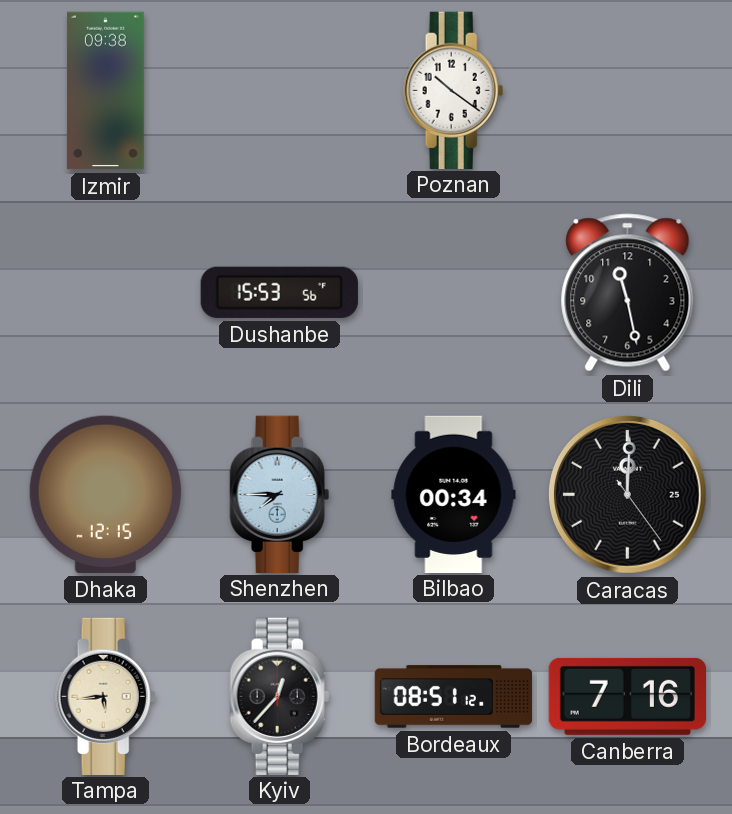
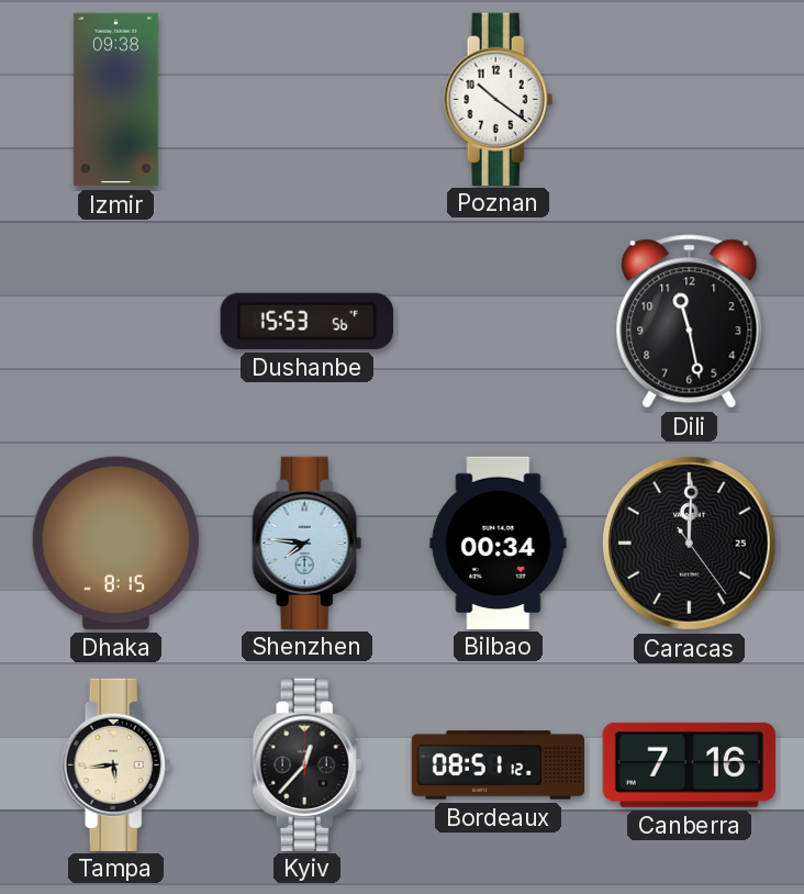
Dhaka: 12:15 -> 8:15
Shenzhen: 7:45 -> 7:46
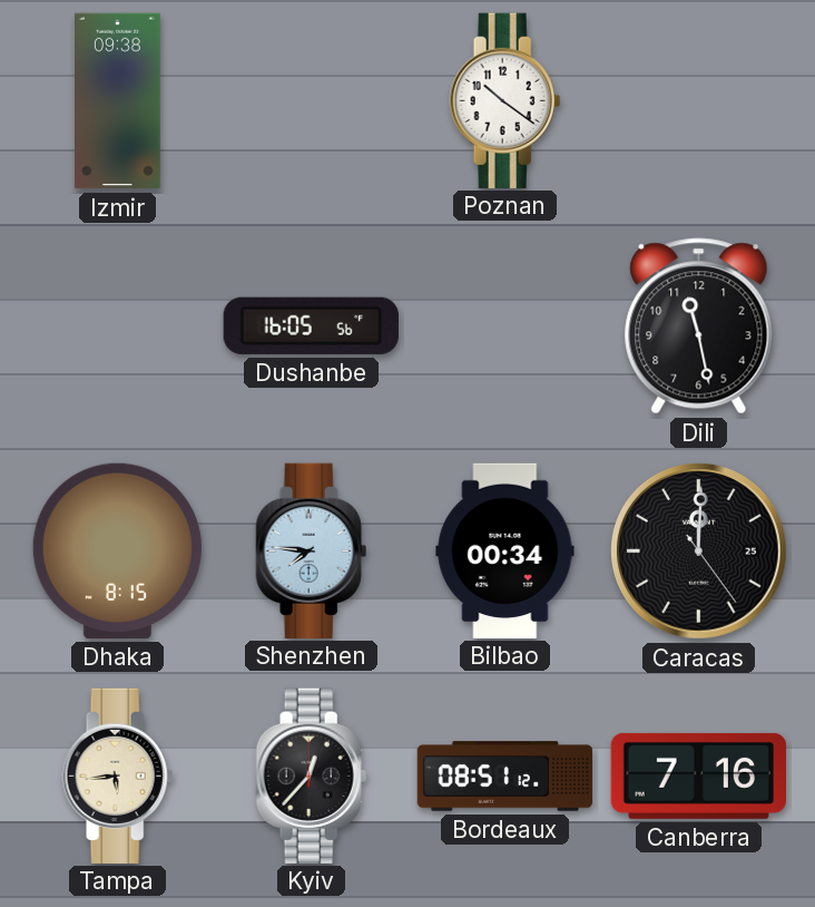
Dushanbe: 15:53 -> 16:05
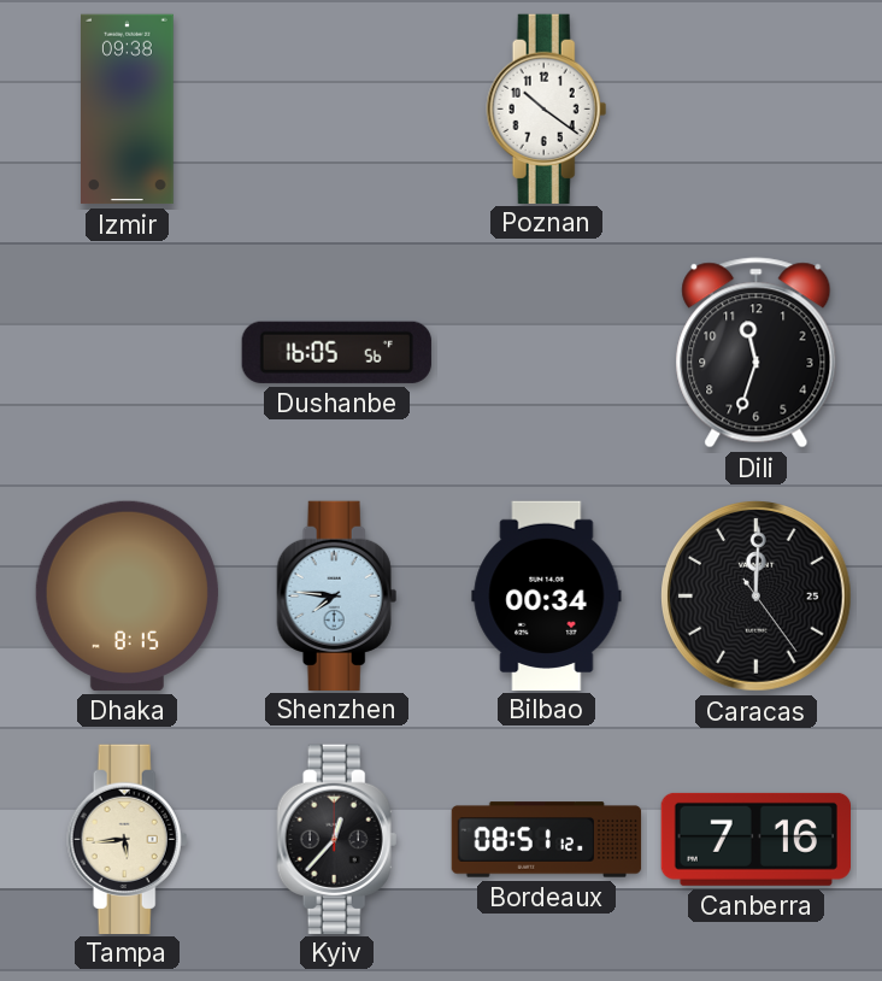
Dili: 11:28 -> 11:33
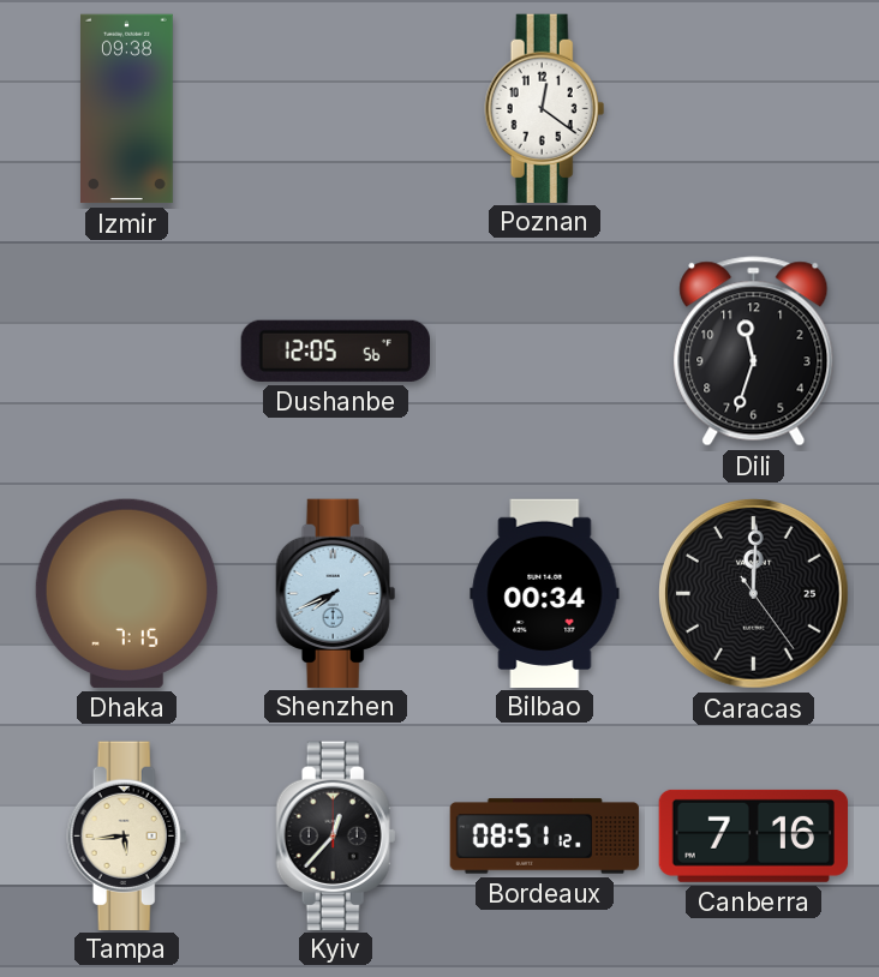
Poznan: 10:21 -> 12:21
Dushanbe: 16:05 -> 12:05
Dhaka: 8:15 -> 7:15
Shenzhen: 7:46 -> 7:41
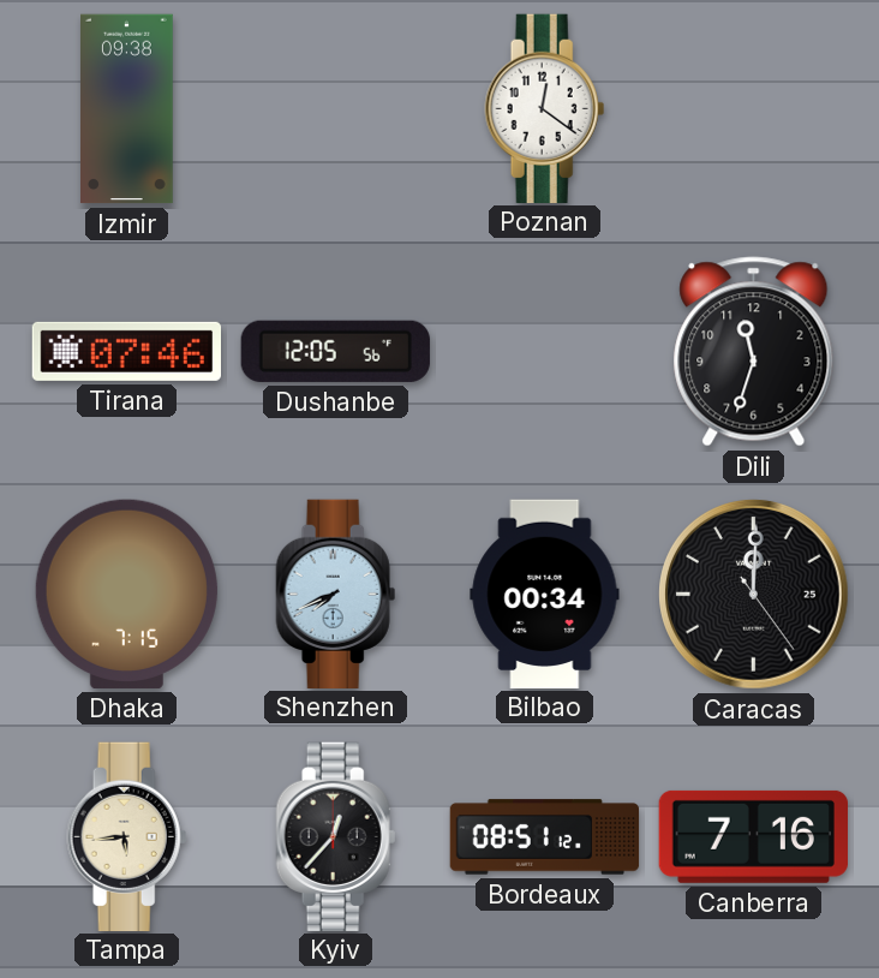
Tirana: none -> 07:46
